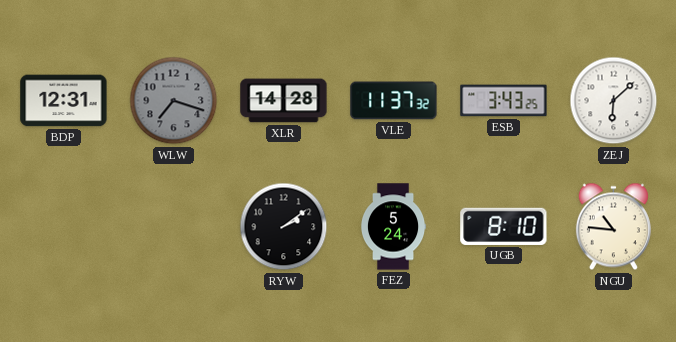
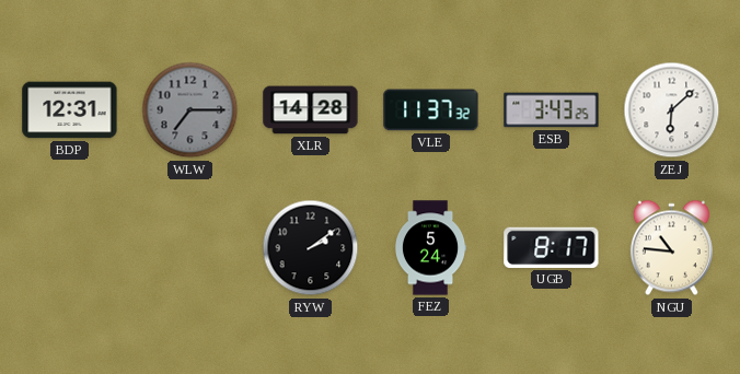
WLW: 7:18 -> 7:15
UGB: 8:10 -> 8:17
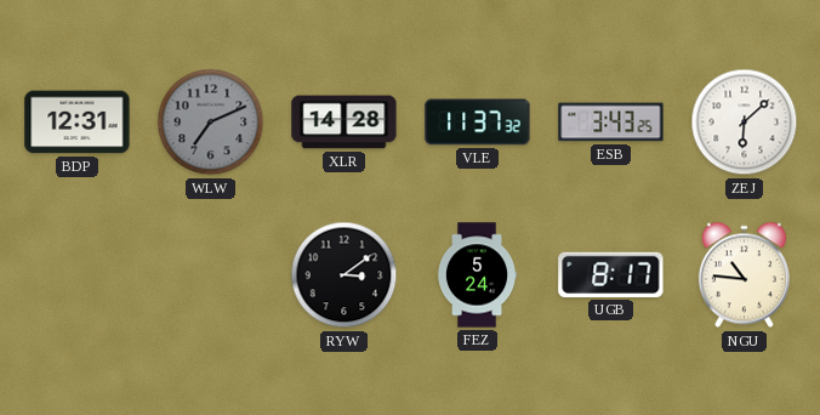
WLW: 7:15 -> 7:11
RYW: 2:09 -> 3:09
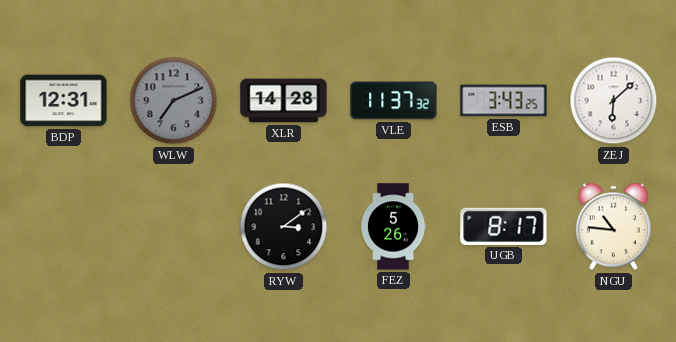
FEZ: 5:24 -> 5:26
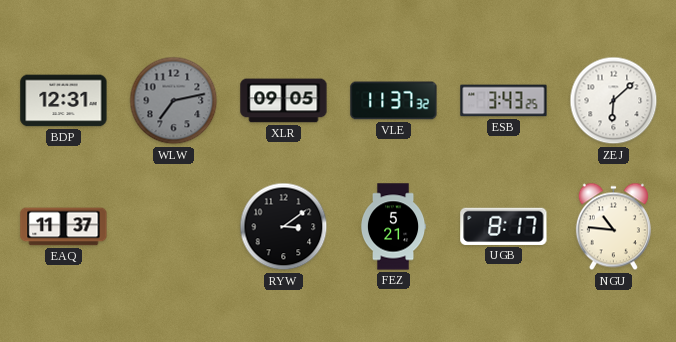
WLW: 7:11 -> 7:13
XLR: 14:28 -> 09:05
EAQ: none -> 11:37
FEZ: 5:26 -> 5:21
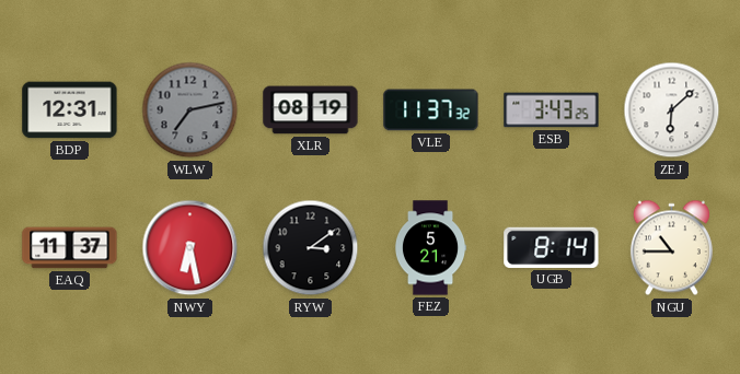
XLR: 09:05 -> 08:19
NWY: none -> 6:28
UGB: 8:17 -> 8:14
NGU: 10:46 -> 10:45
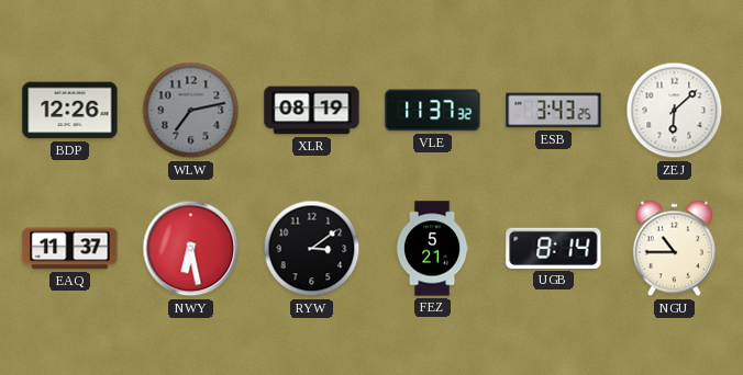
BDP: 12:31 -> 12:26
